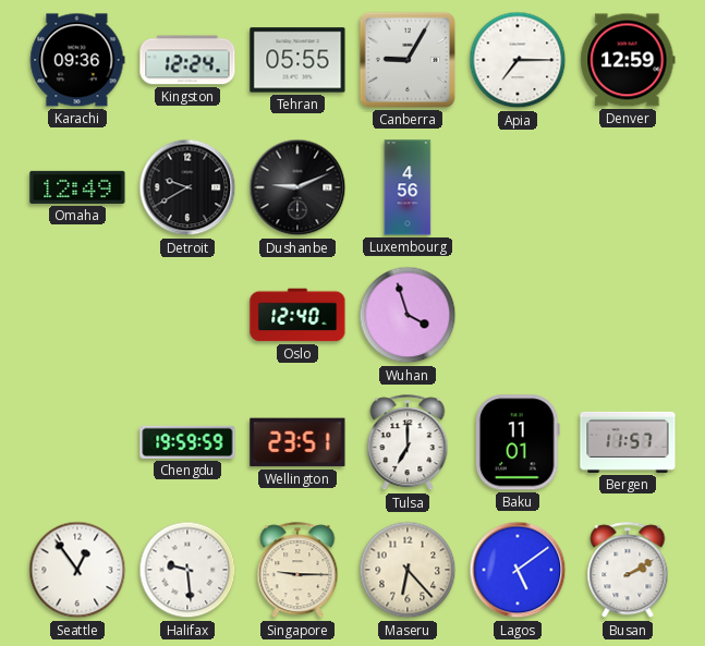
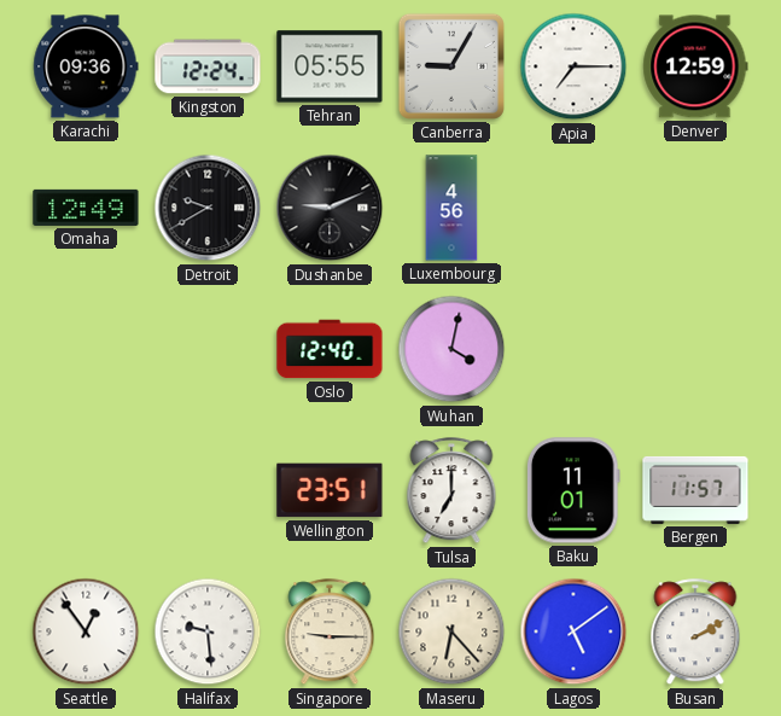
Wuhan: 3:57 -> 4:02
Chengdu: 19:59 -> none
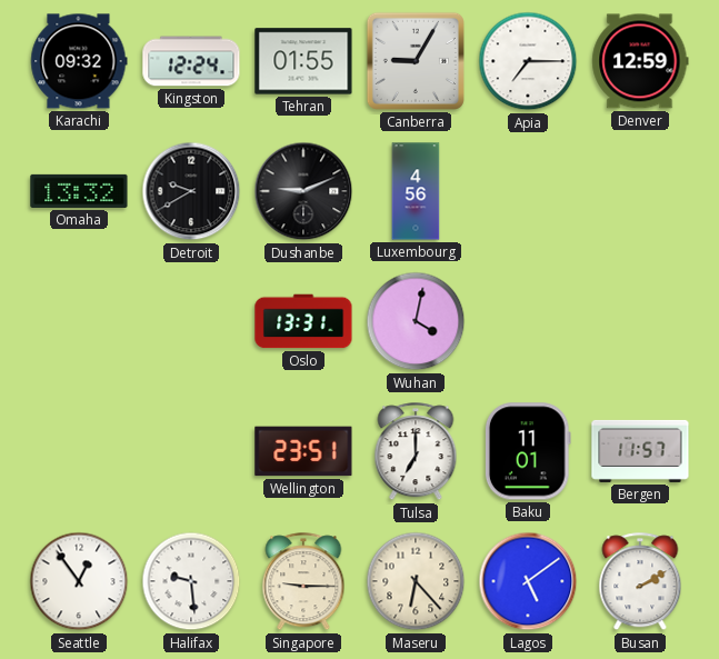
Karachi: 09:36 -> 09:32
Tehran: 05:55 -> 01:55
Omaha: 12:49 -> 13:32
Oslo: 12:40 -> 13:31
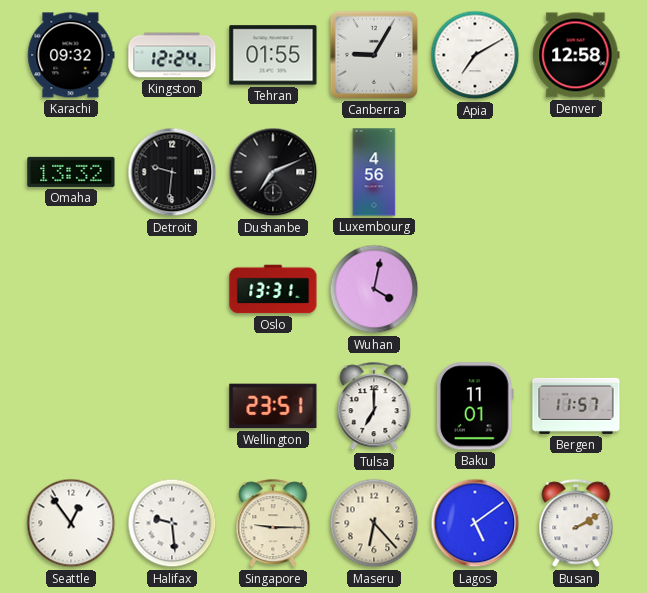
Apia: 7:15 -> 7:10
Denver: 12:59 -> 12:58
Detroit: 9:40 -> 9:31
Dushanbe: 9:11 -> 7:11
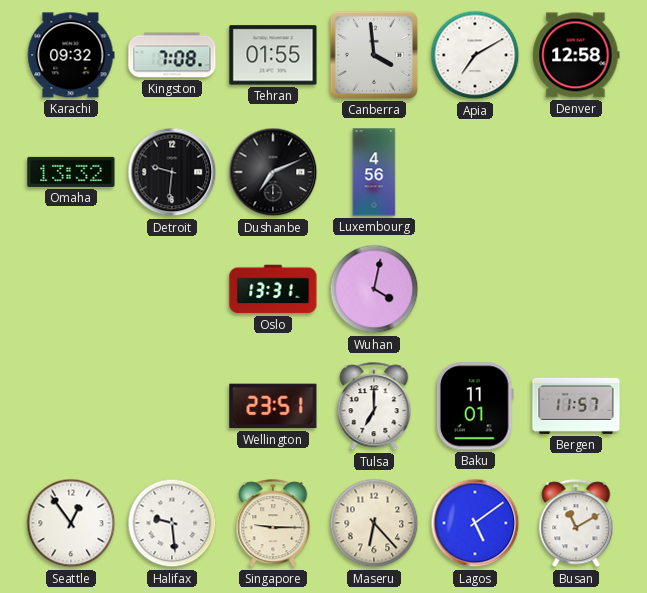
Kingston: 12:24 -> 7:08
Canberra: 9:05 -> 3:59
Busan: 2:10 -> 11:10
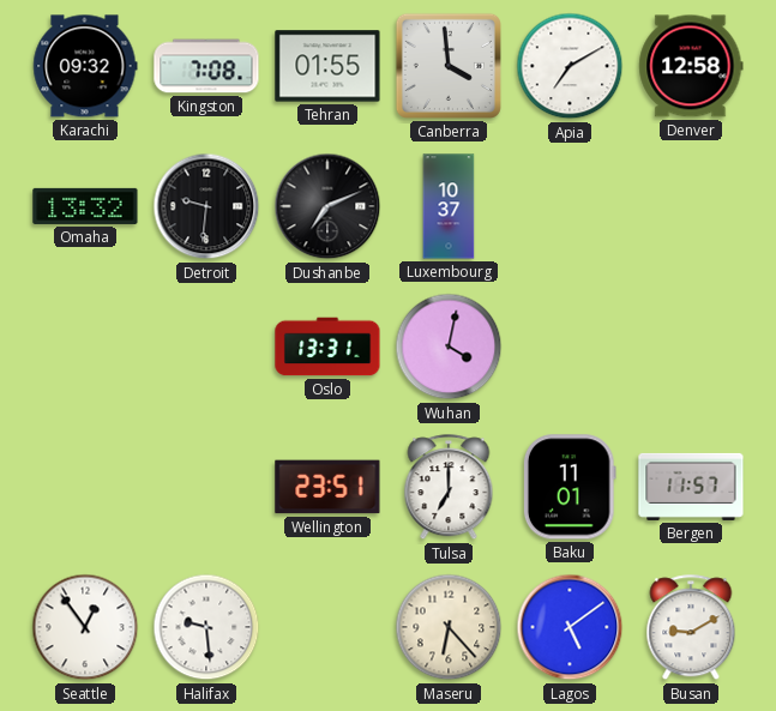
Luxembourg: 4:56 -> 10:37
Singapore: 9:15 -> none
Busan: 11:10 -> 9:10
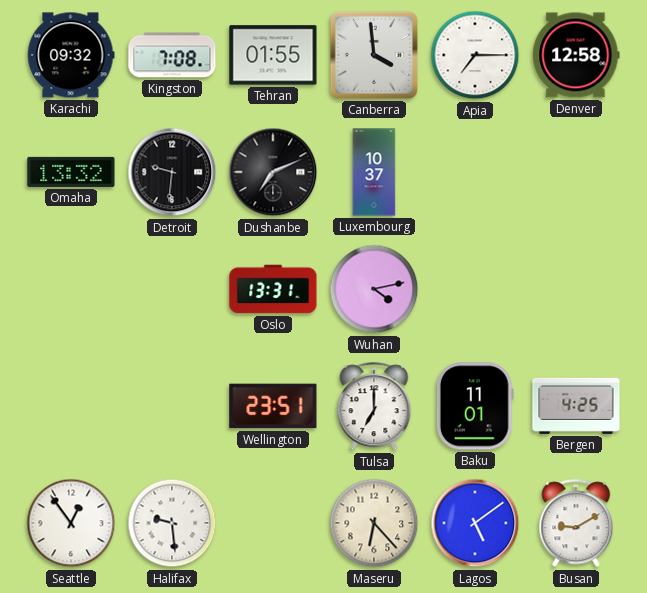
Apia: 7:10 -> 7:15
Wuhan: 4:02 -> 4:13
Bergen: 11:57 -> 4:25
